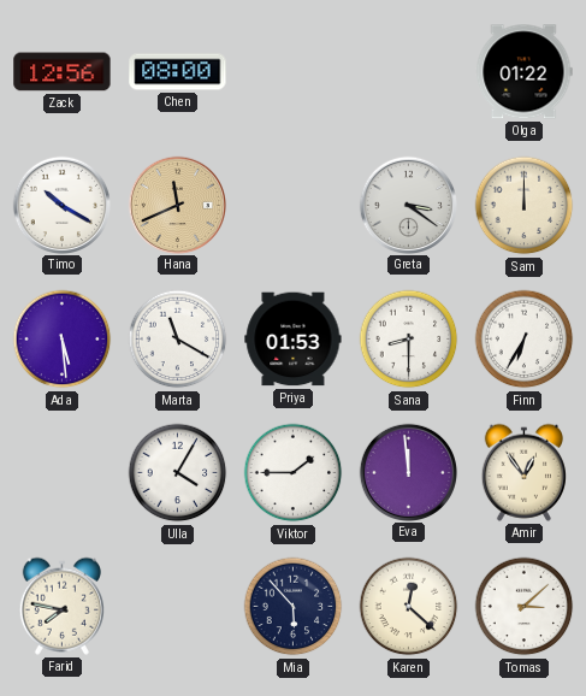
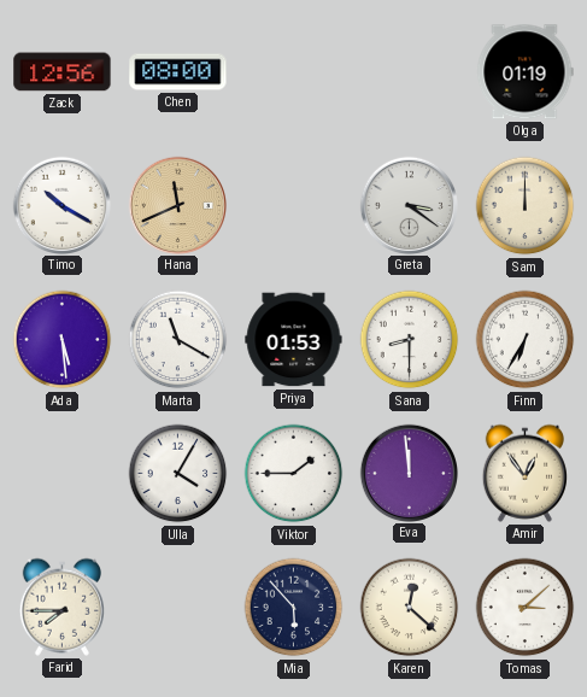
Olga: 01:22 -> 01:19
Farid: 7:47 -> 7:45
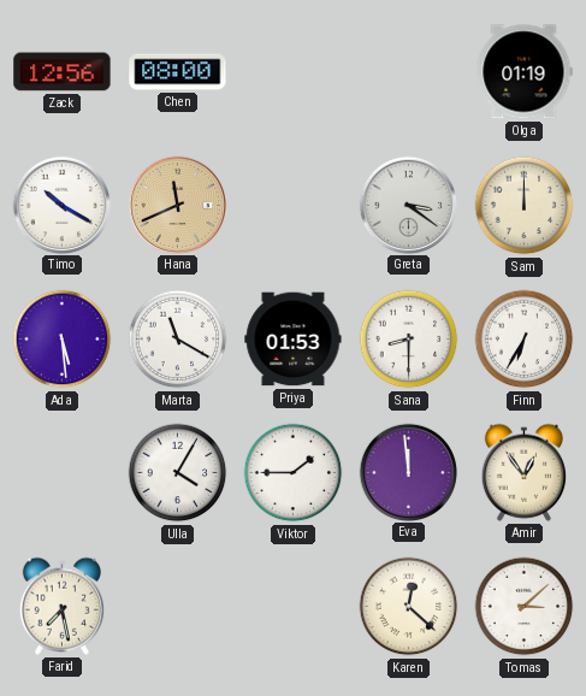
Farid: 7:45 -> 7:28
Mia: 5:53 -> none
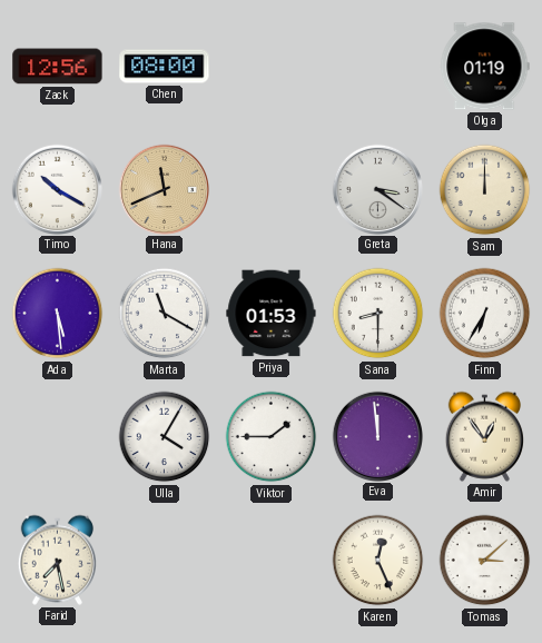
Karen: 12:22 -> 12:26
